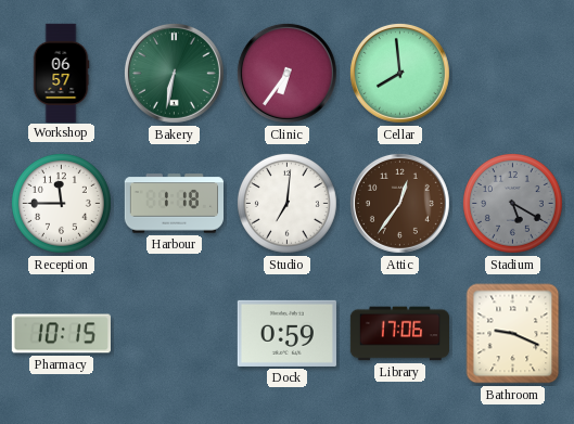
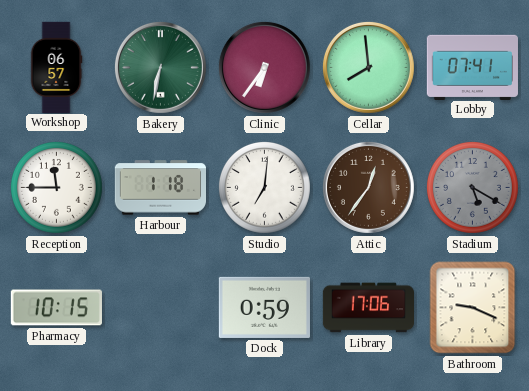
Lobby: none -> 07:41
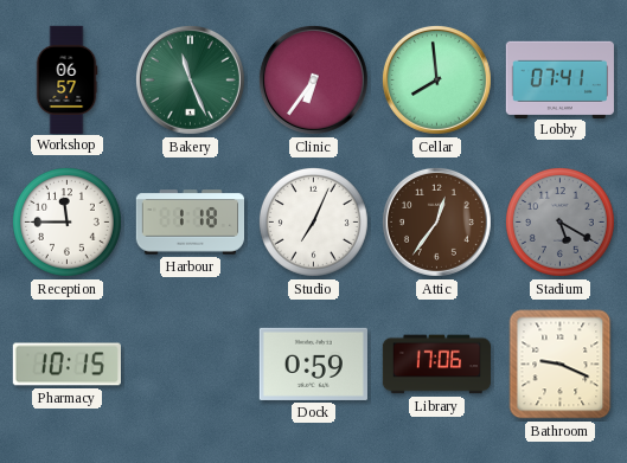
Bakery: 6:32 -> 11:26
Studio: 7:01 -> 7:04
